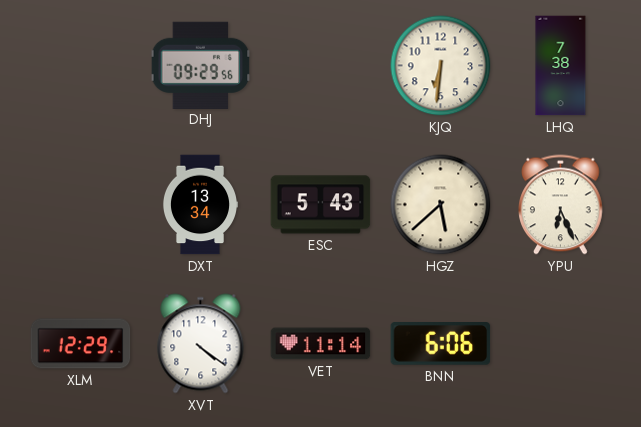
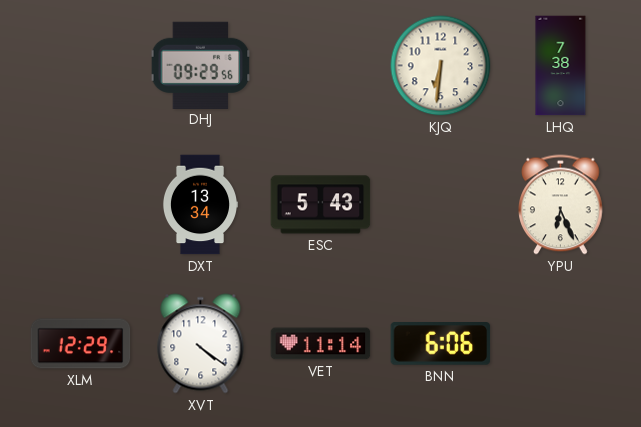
HGZ: 5:38 -> none
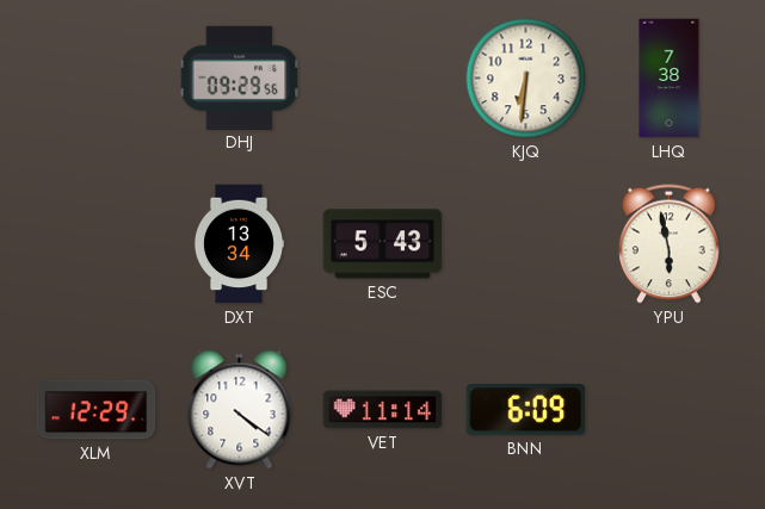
YPU: 6:26 -> 5:58
BNN: 6:06 -> 6:09
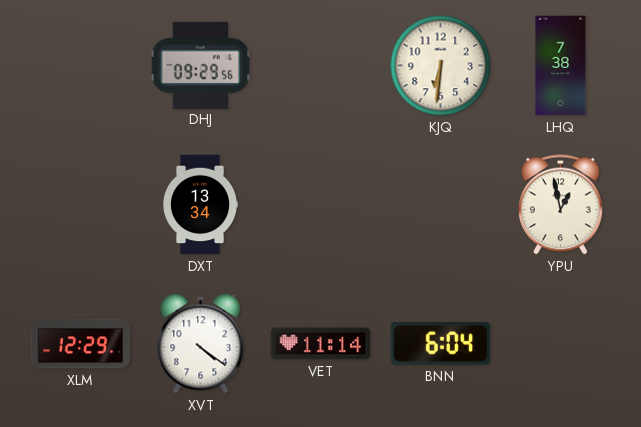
ESC: 5:43 -> none
YPU: 5:58 -> 12:58
BNN: 6:09 -> 6:04
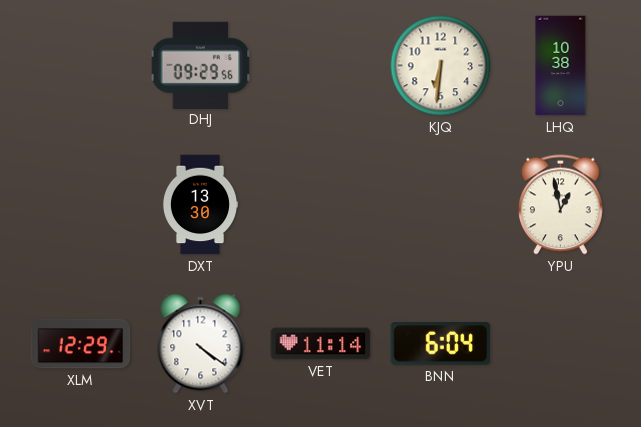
LHQ: 7:38 -> 10:38
DXT: 13:34 -> 13:30
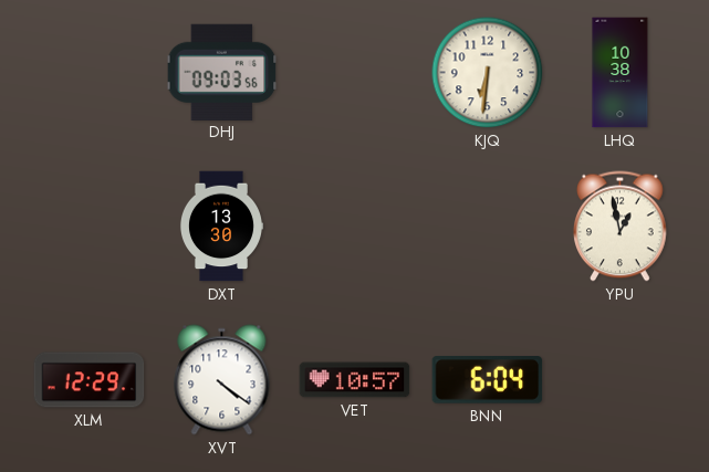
DHJ: 09:29 -> 09:03
VET: 11:14 -> 10:57
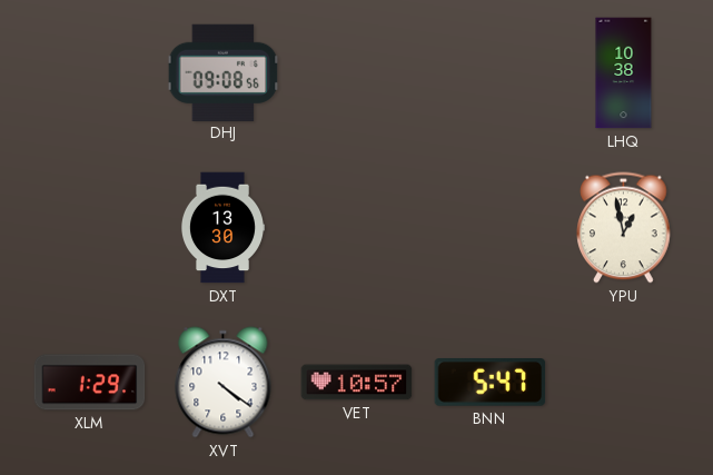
DHJ: 09:03 -> 09:08
KJQ: 6:31 -> none
XLM: 12:29 -> 1:29
BNN: 6:04 -> 5:47
